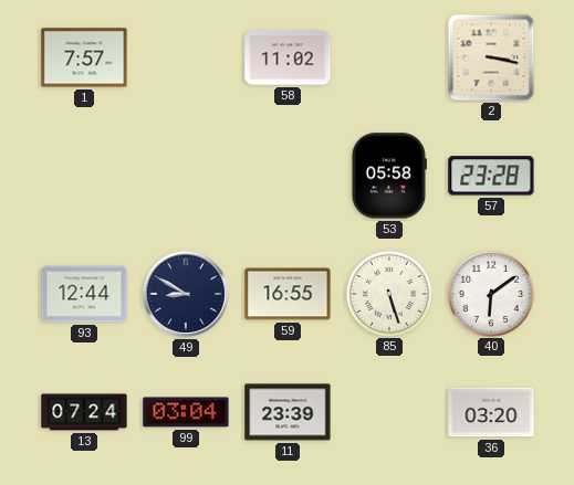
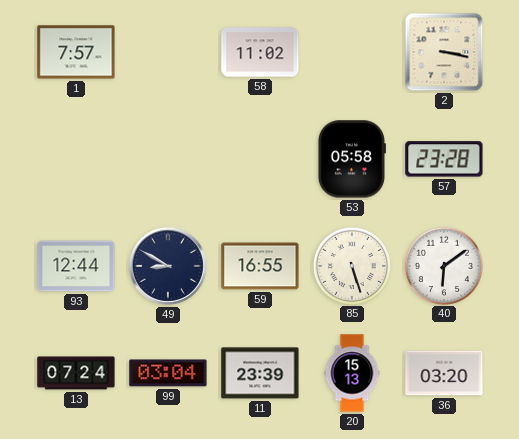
20: none -> 15:13
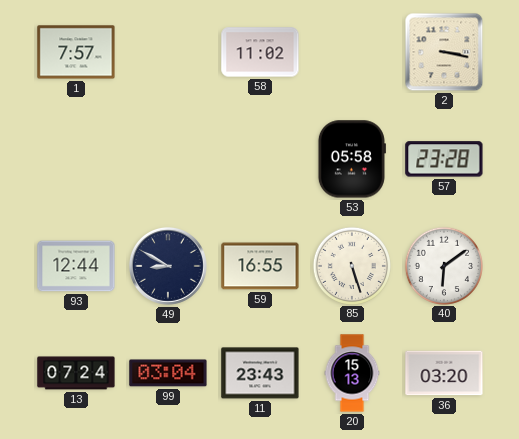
11: 23:39 -> 23:43
